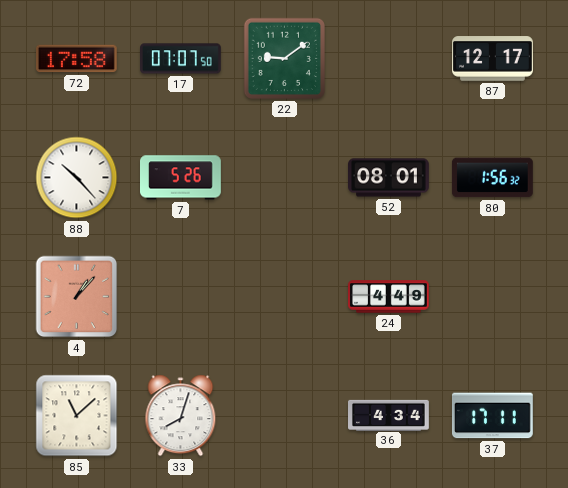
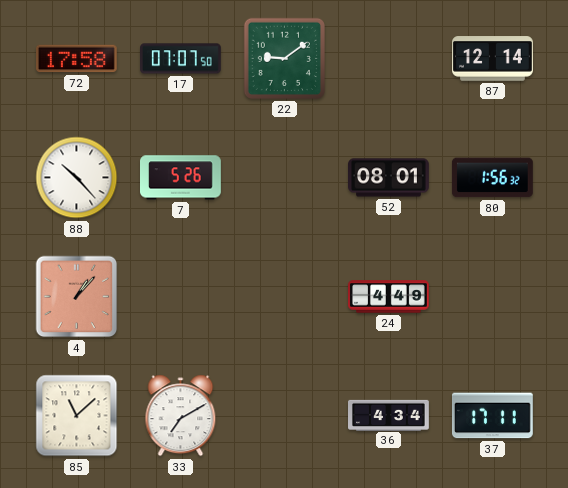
87: 12:17 -> 12:14
33: 8:03 -> 7:10
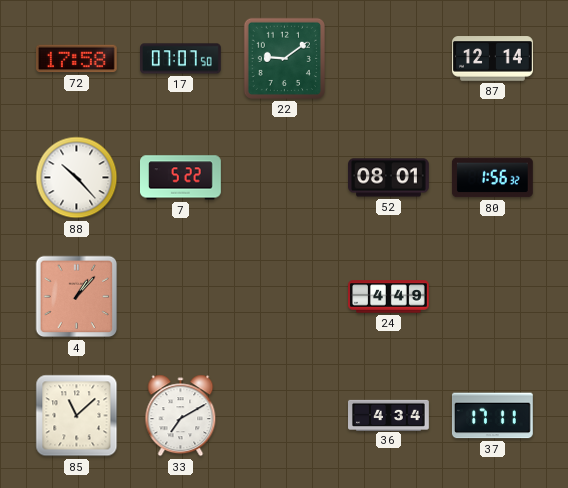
7: 5:26 -> 5:22
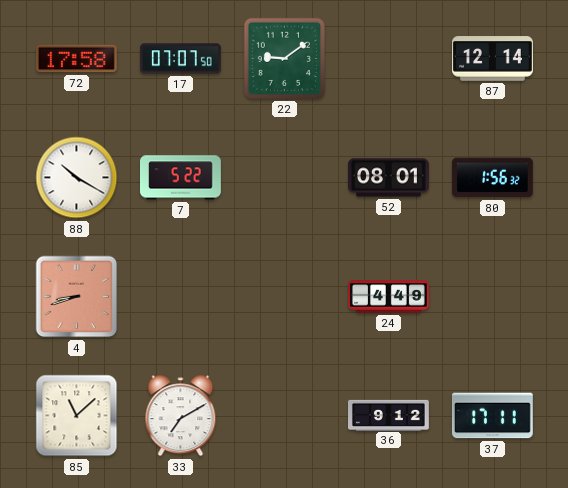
88: 10:23 -> 10:20
4: 1:07 -> 8:42
36: 4:34 -> 9:12
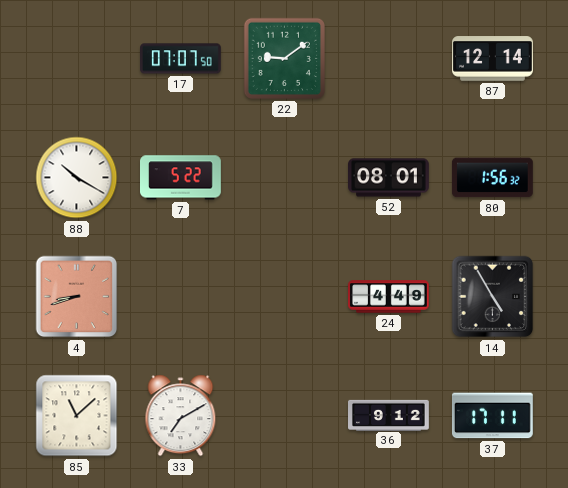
72: 17:58 -> none
14: none -> 4:55
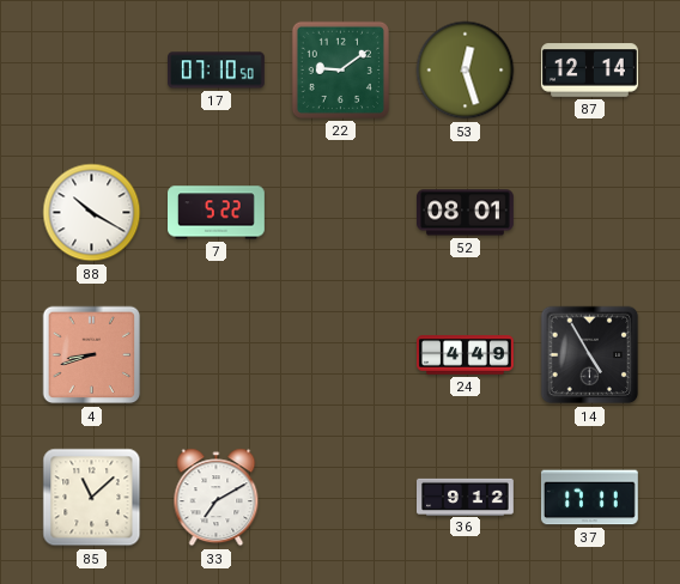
17: 07:07 -> 07:10
53: none -> 12:27
80: 1:56 -> none
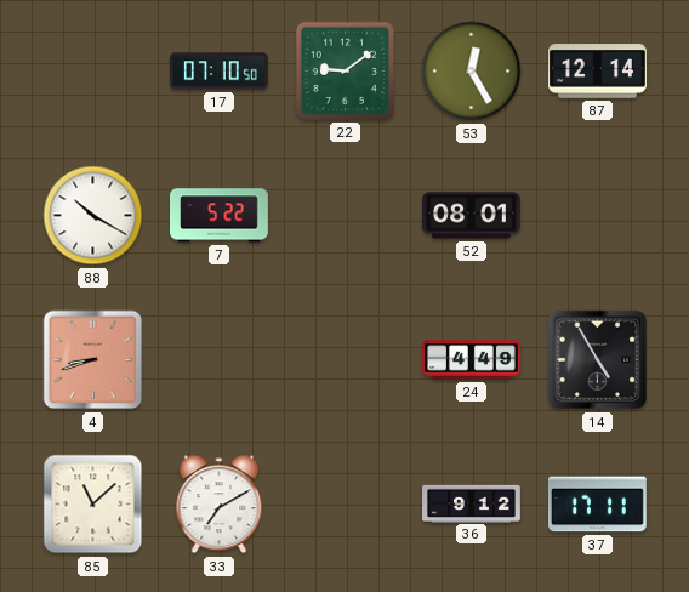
53: 12:27 -> 12:25
